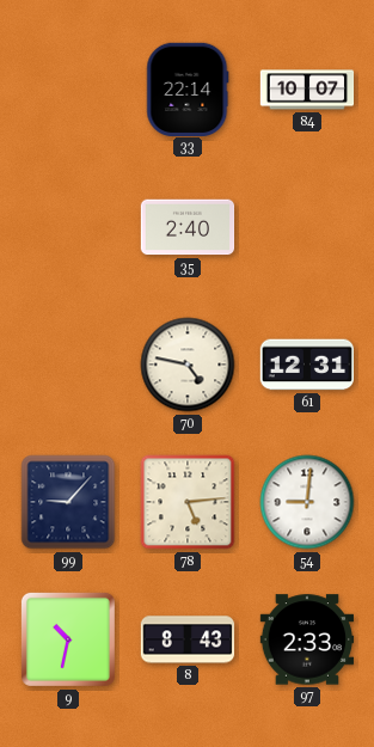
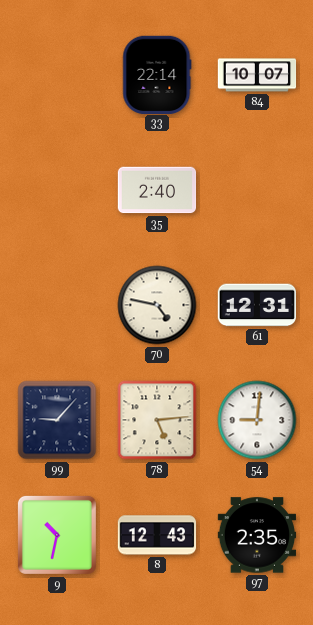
8: 8:43 -> 12:43
97: 2:33 -> 2:35
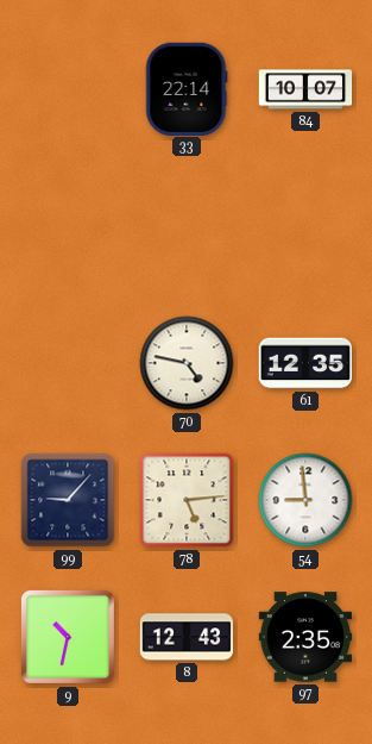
35: 2:40 -> none
61: 12:31 -> 12:35
54: 9:01 -> 8:59
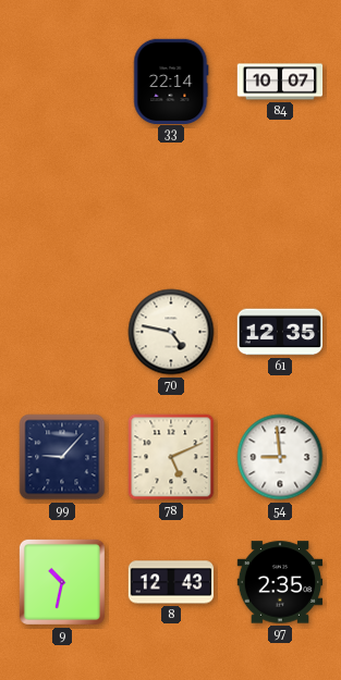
78: 5:14 -> 5:11
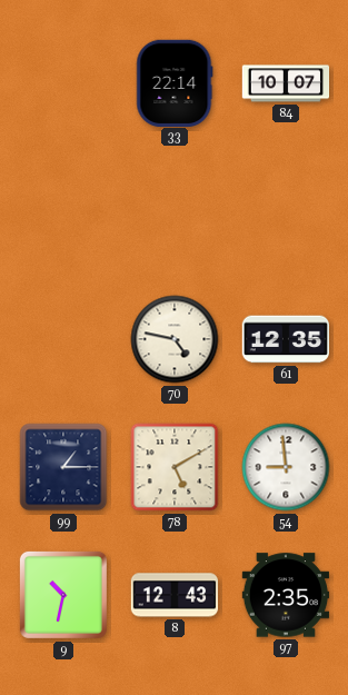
99: 9:07 -> 1:15
78: 5:11 -> 5:10
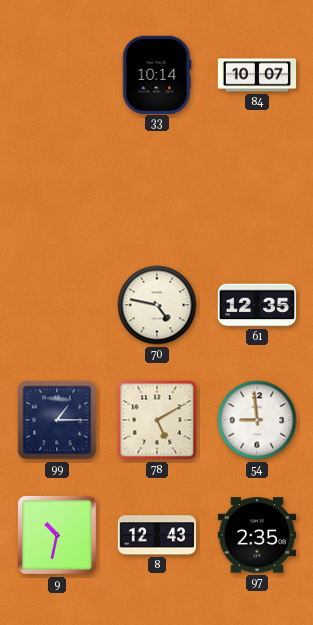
33: 22:14 -> 10:14
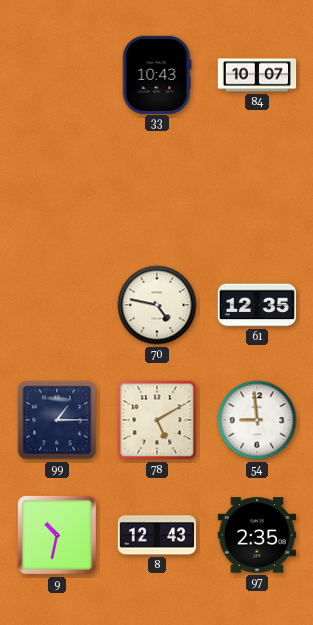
33: 10:14 -> 10:43
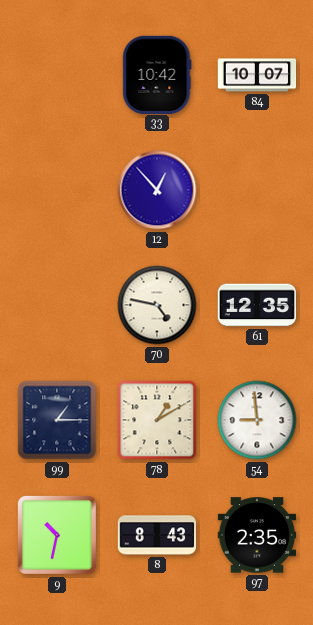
33: 10:43 -> 10:42
12: none -> 12:53
78: 5:10 -> 1:10
8: 12:43 -> 8:43
